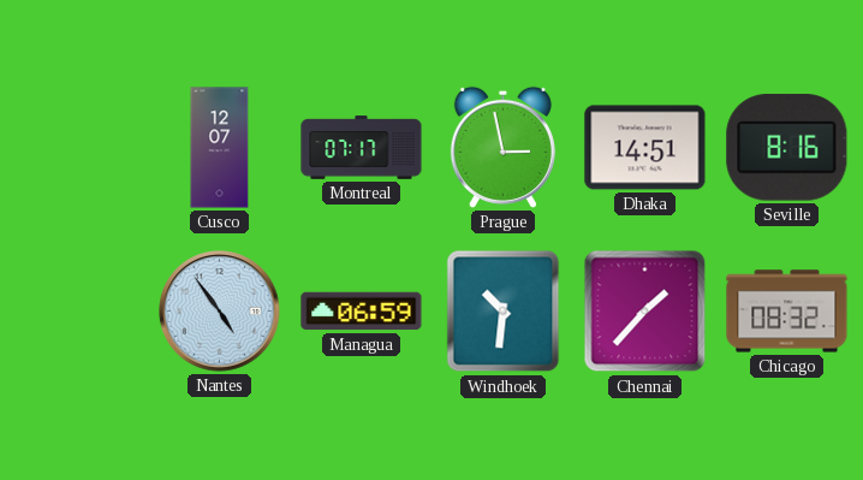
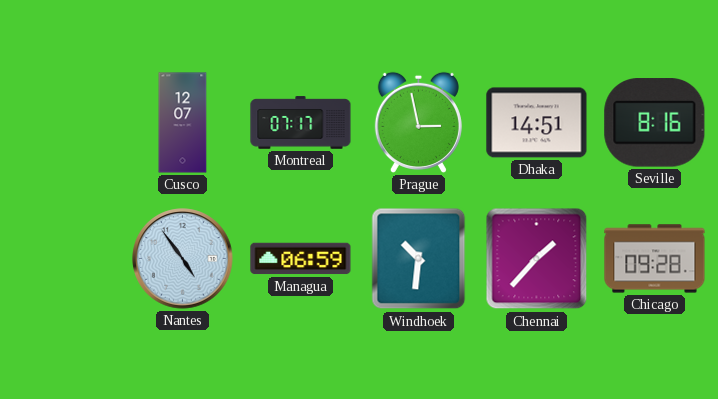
Chicago: 08:32 -> 09:28
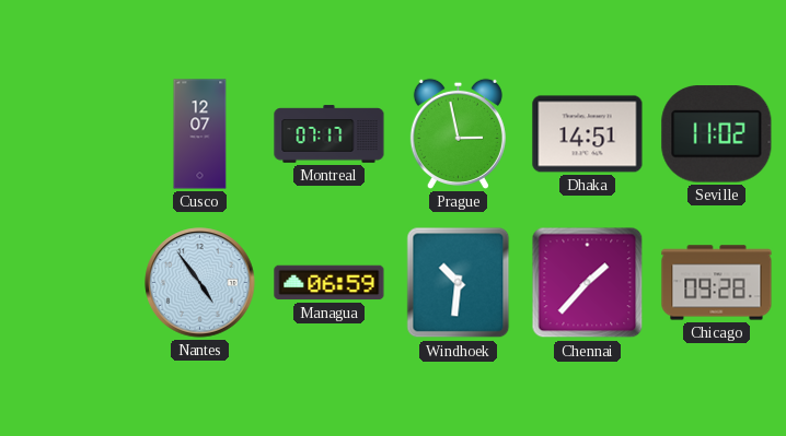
Seville: 8:16 -> 11:02
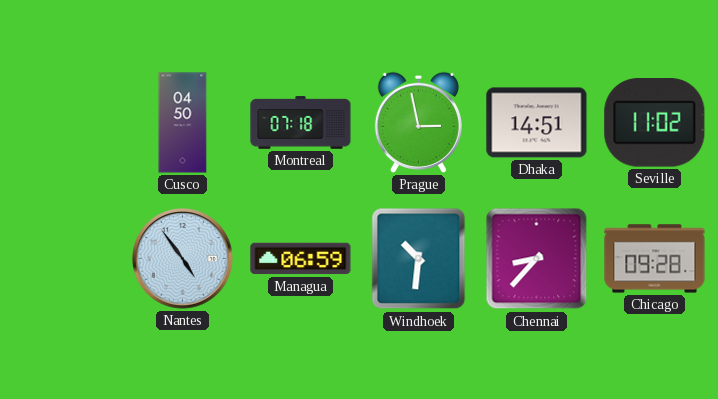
Cusco: 12:07 -> 04:50
Montreal: 07:17 -> 07:18
Chennai: 1:37 -> 8:37
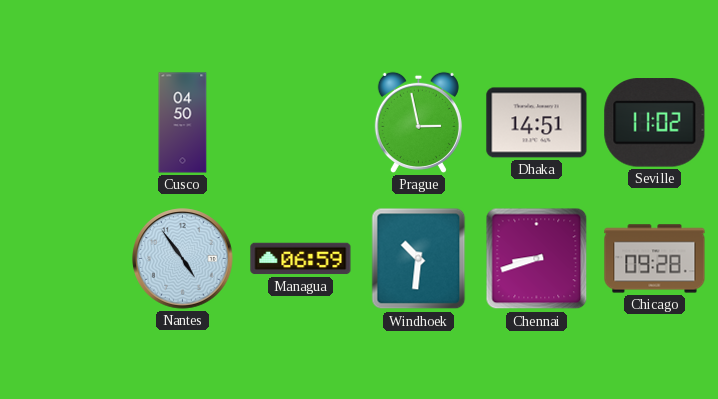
Montreal: 07:18 -> none
Chennai: 8:37 -> 8:42
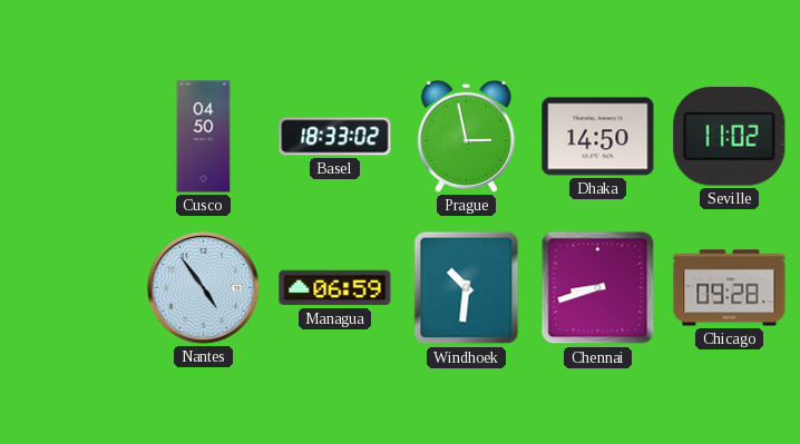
Basel: none -> 18:33
Dhaka: 14:51 -> 14:50
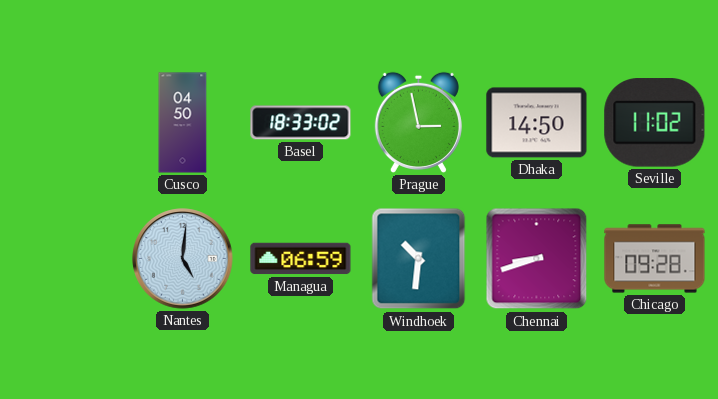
Nantes: 4:54 -> 5:01
